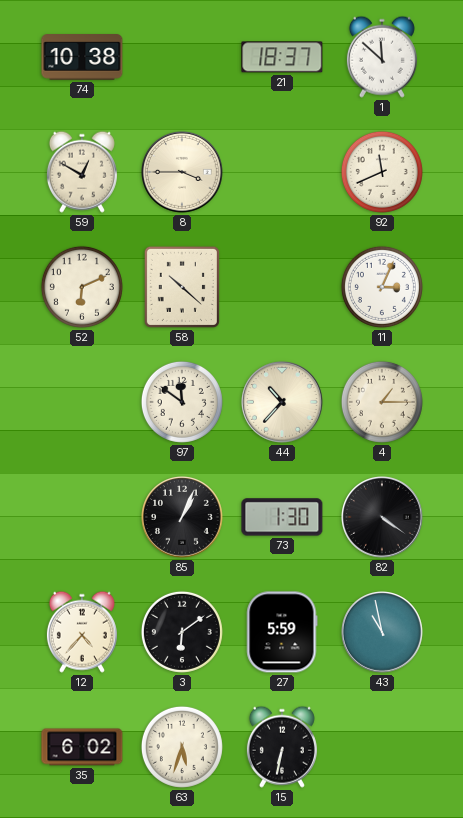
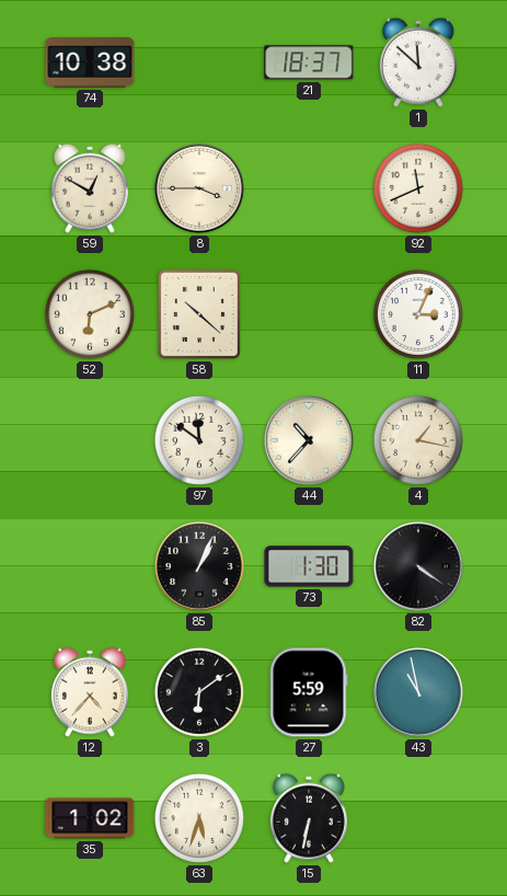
4: 1:15 -> 1:17
35: 6:02 -> 1:02
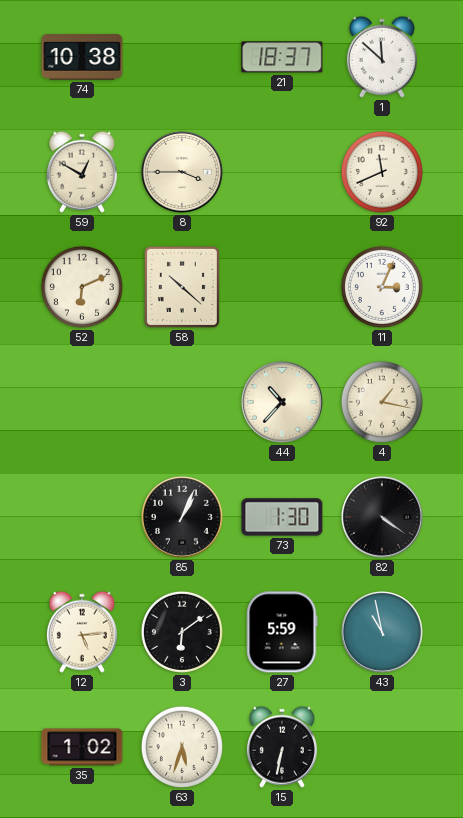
97: 11:51 -> none
12: 4:37 -> 5:14
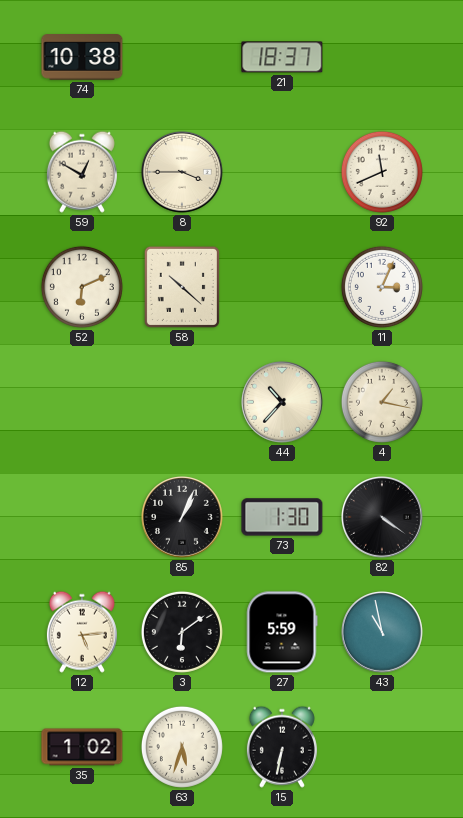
1: 11:52 -> none
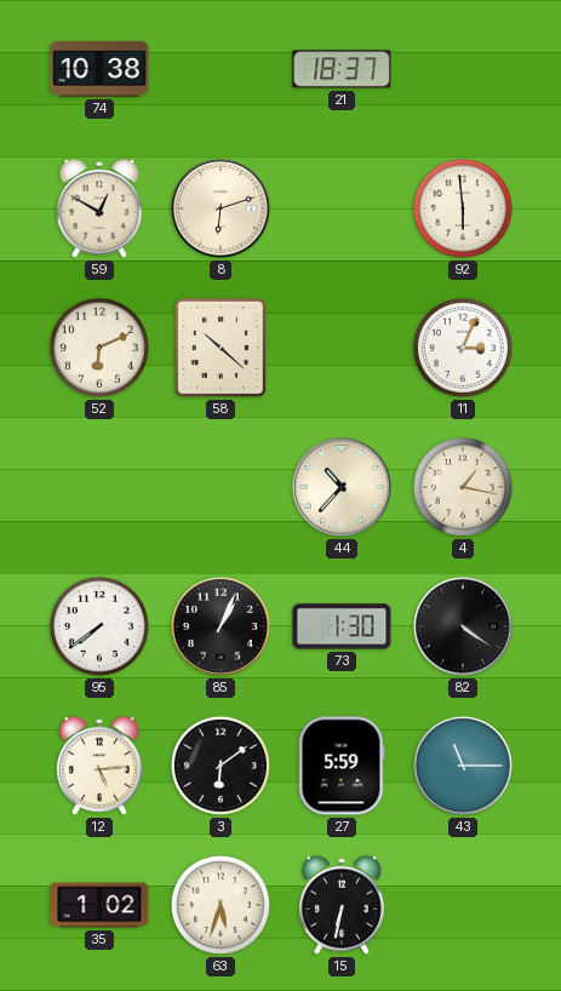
8: 3:45 -> 6:12
92: 11:41 -> 5:59
95: none -> 7:39
43: 10:58 -> 11:15
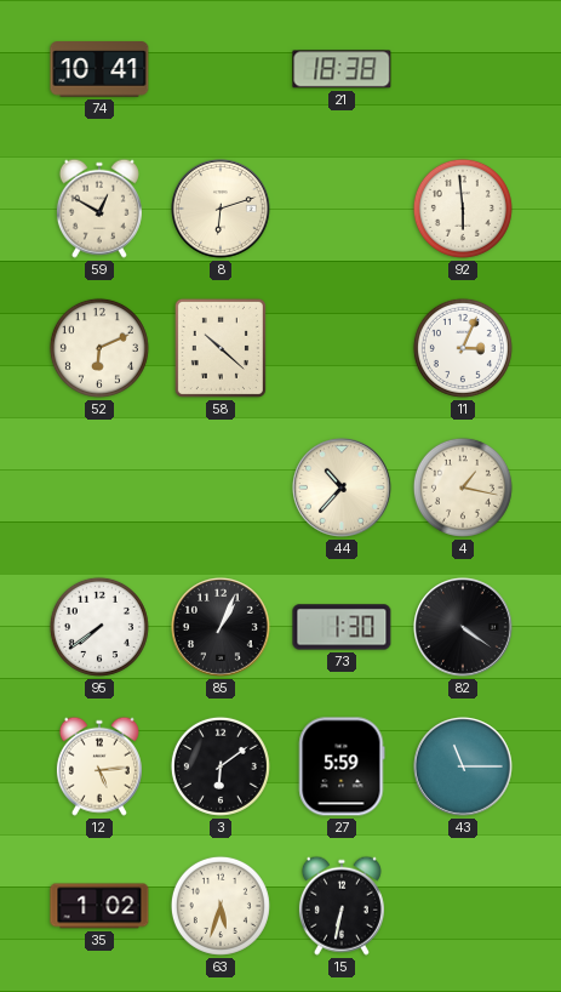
74: 10:38 -> 10:41
21: 18:37 -> 18:38
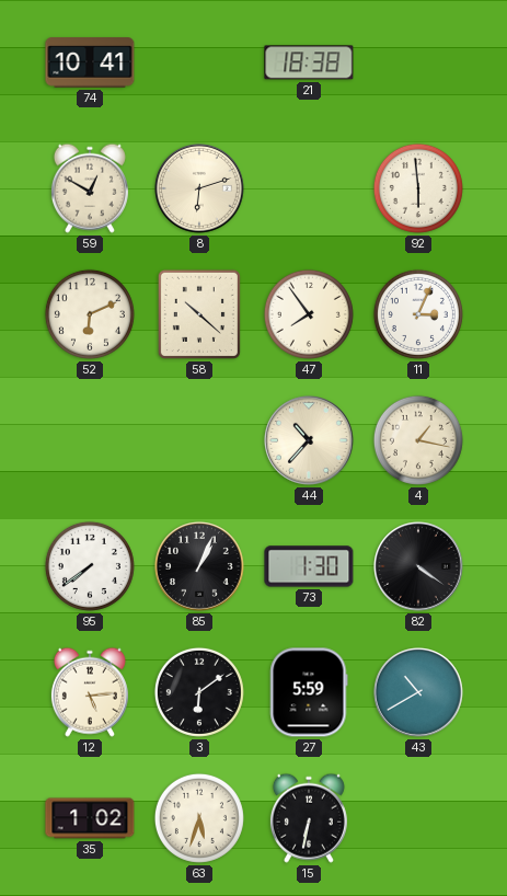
47: none -> 7:54
43: 11:15 -> 10:40
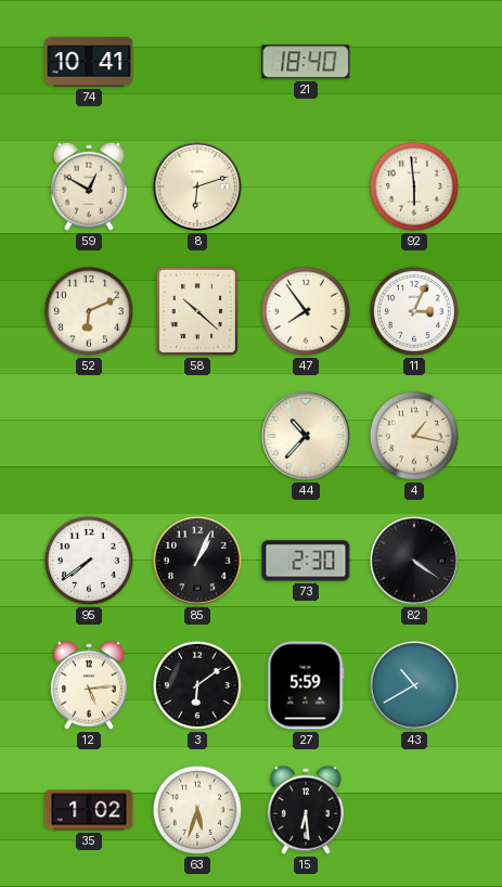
21: 18:38 -> 18:40
73: 1:30 -> 2:30
15: 6:32 -> 6:29
